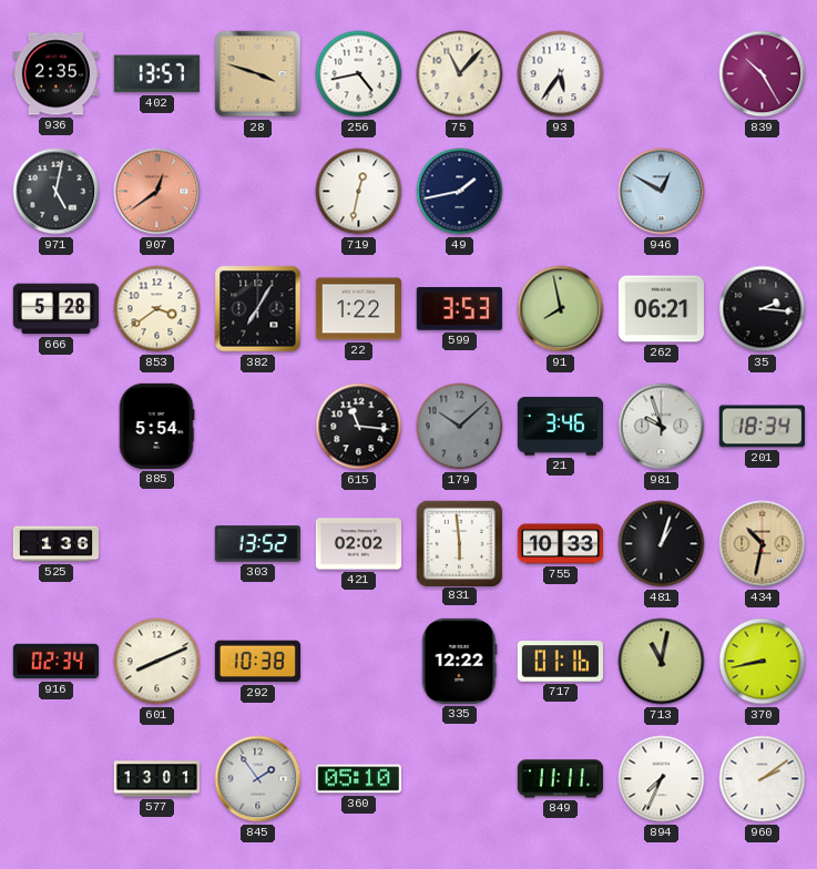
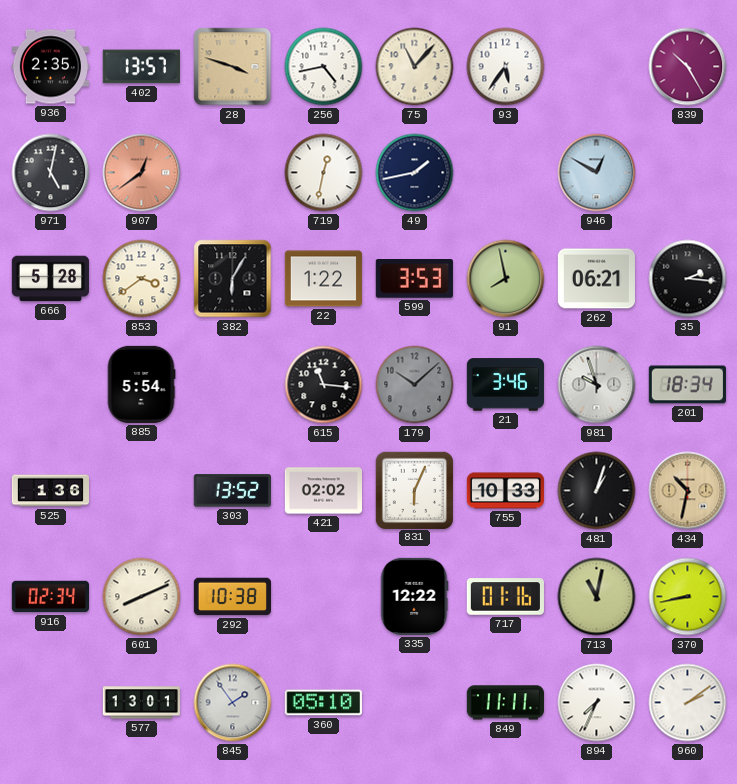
382: 7:05 -> 6:05
831: 5:59 -> 6:04
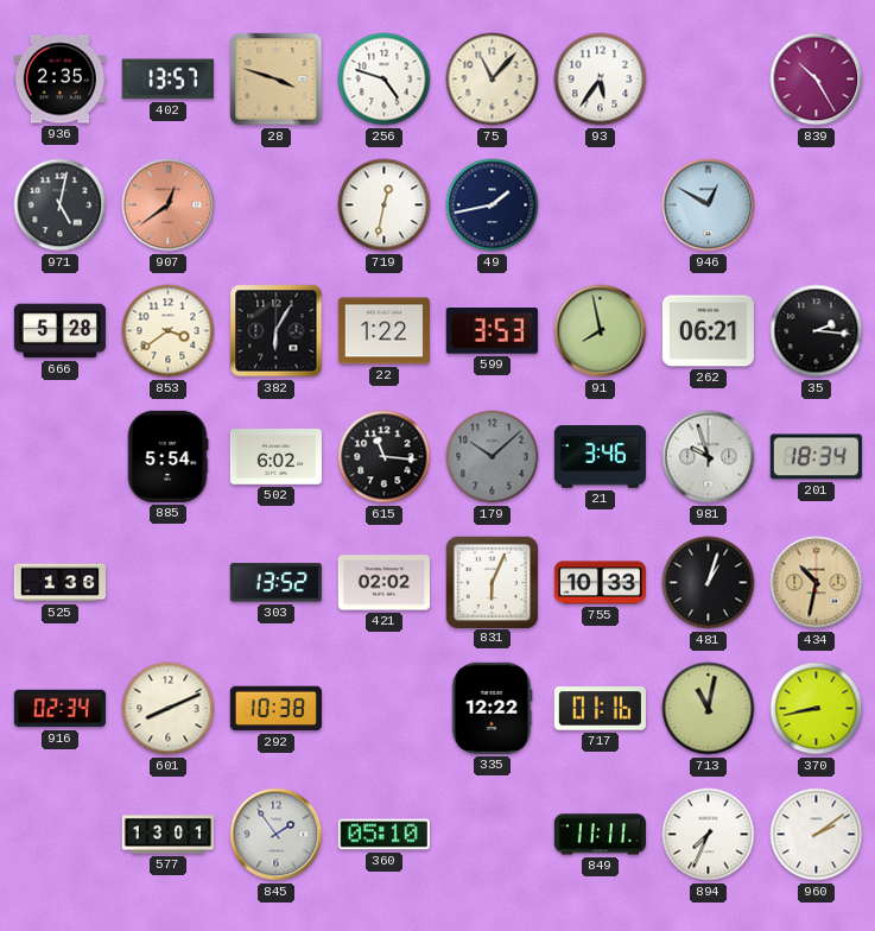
256: 4:43 -> 4:48
502: none -> 6:02
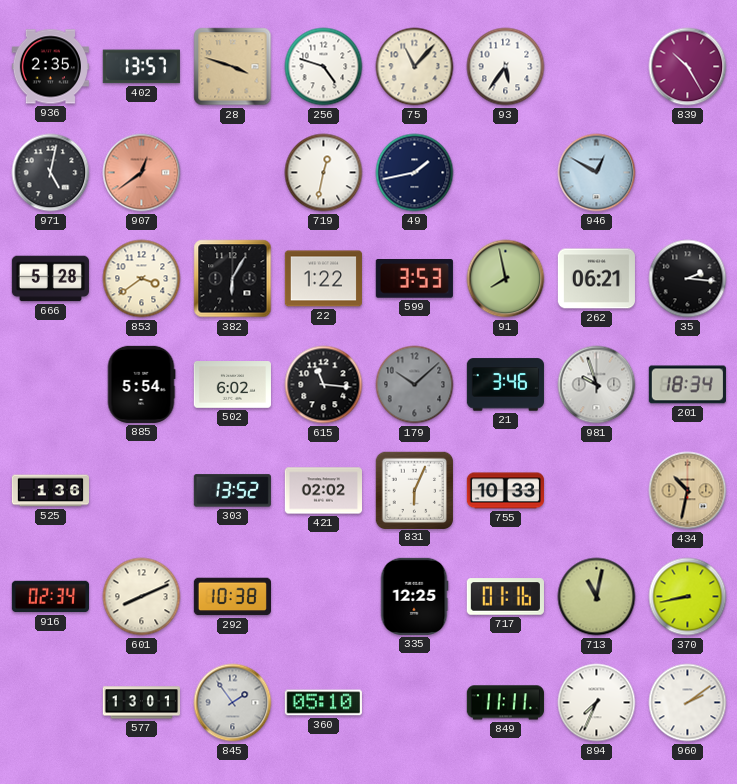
481: 1:03 -> none
335: 12:22 -> 12:25
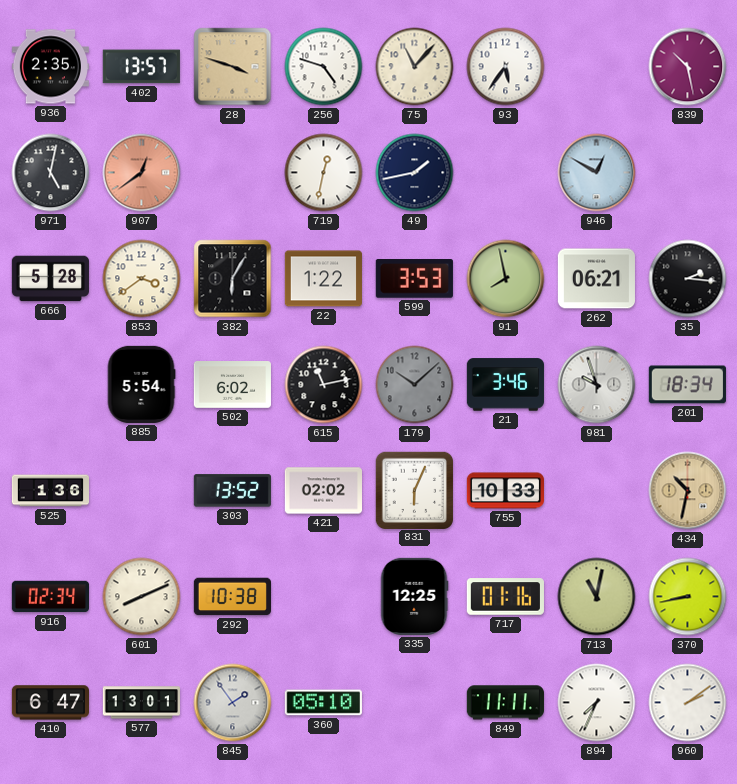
839: 10:25 -> 10:28
615: 11:16 -> 11:13
410: none -> 6:47
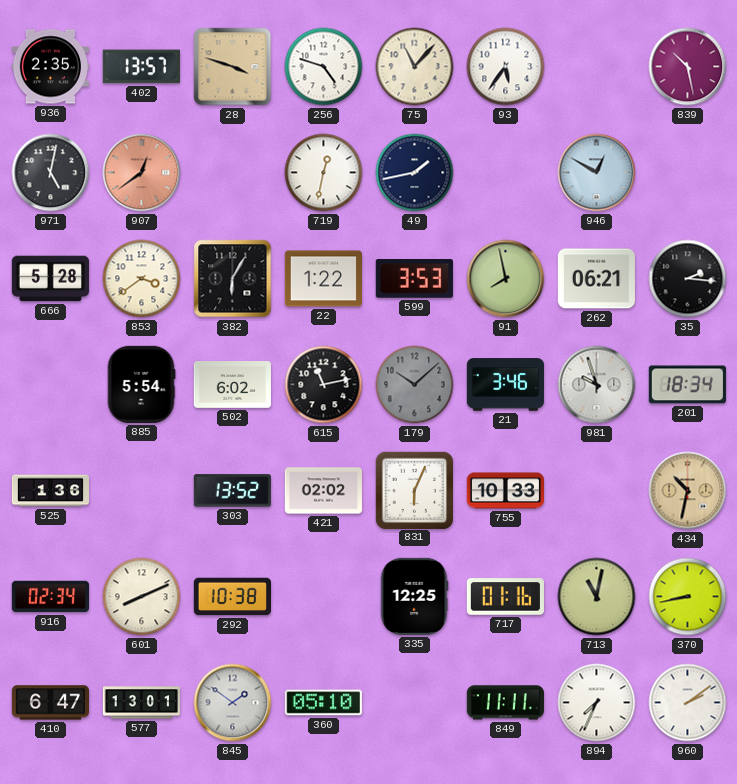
845: 1:54 -> 1:51
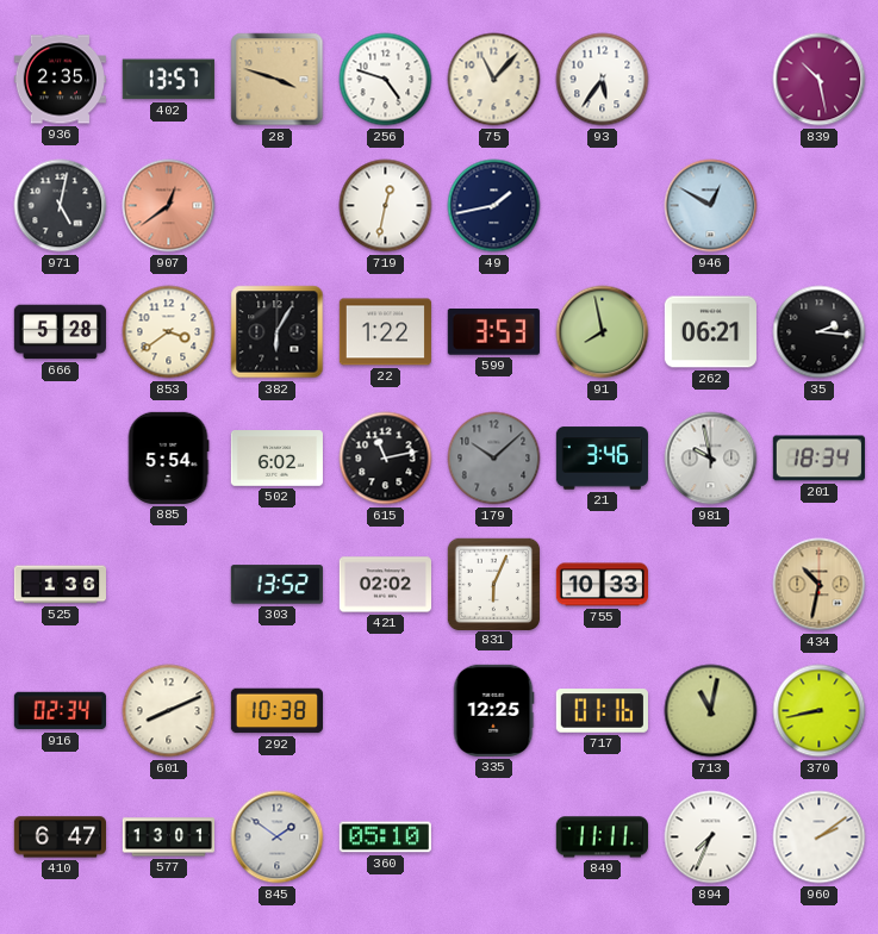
981: 9:57 -> 9:58
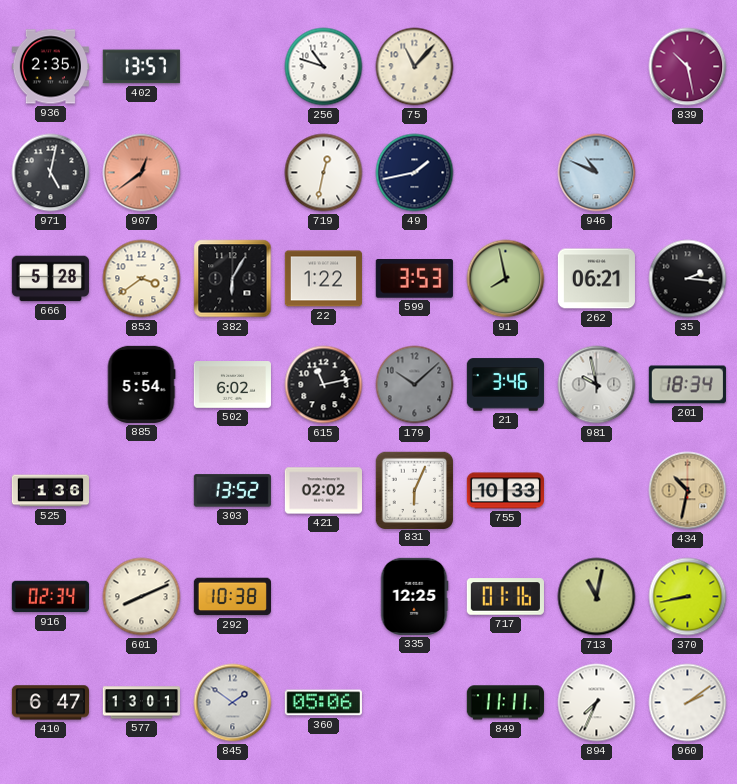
28: 3:48 -> none
256: 4:48 -> 10:48
93: 5:36 -> none
946: 12:50 -> 10:49
360: 05:10 -> 05:06
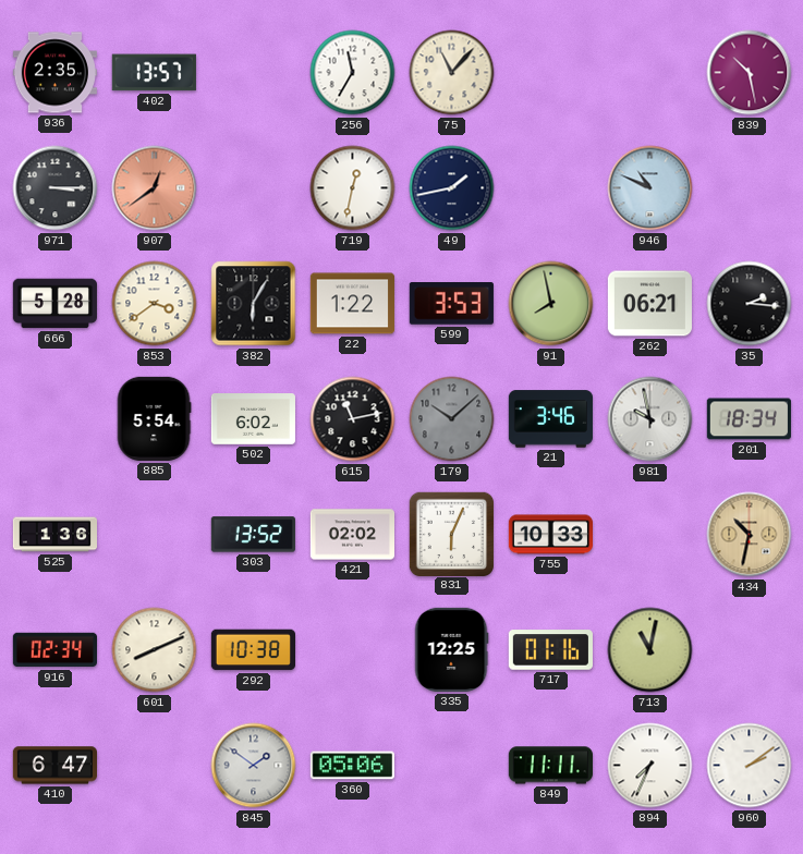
256: 10:48 -> 11:35
971: 5:02 -> 3:15
370: 8:43 -> none
577: 13:01 -> none
